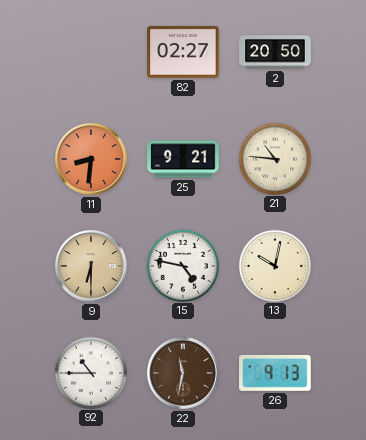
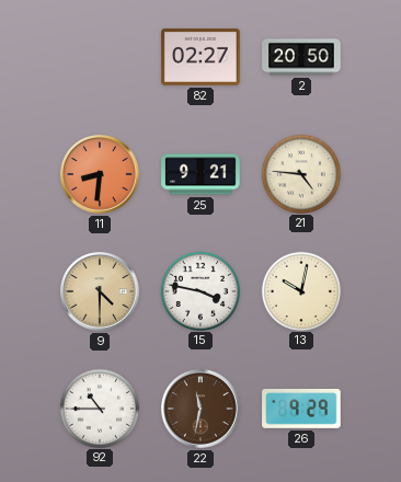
21: 10:46 -> 4:46
9: 6:30 -> 4:30
15: 4:47 -> 3:47
26: 9:13 -> 9:29
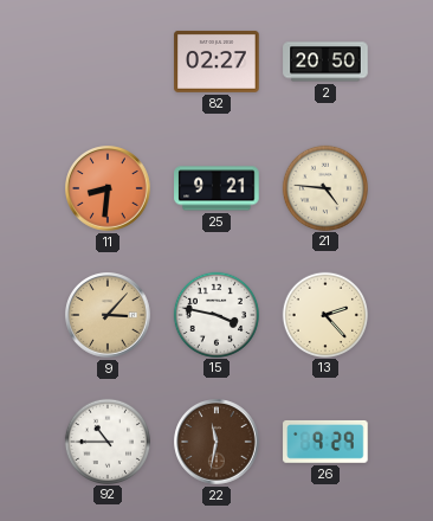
9: 4:30 -> 3:07
13: 10:02 -> 2:23
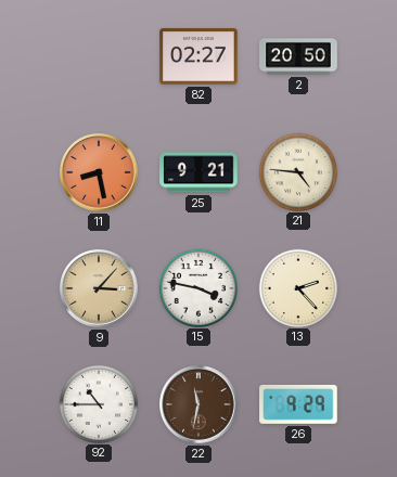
11: 8:31 -> 8:28
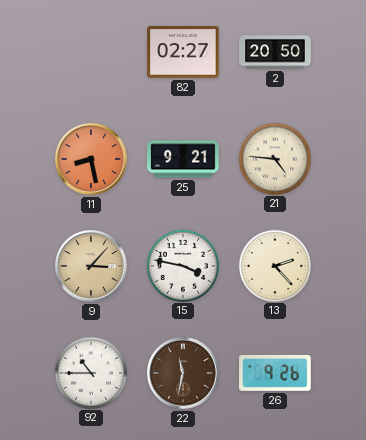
26: 9:29 -> 9:26
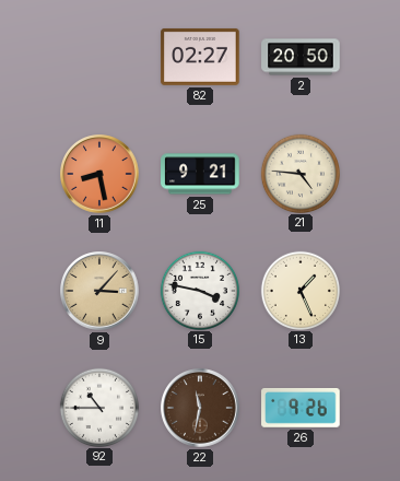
13: 2:23 -> 1:26
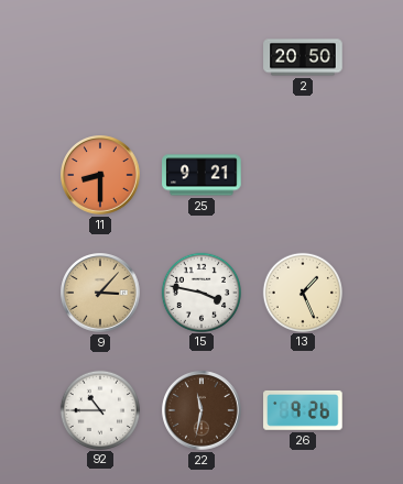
82: 02:27 -> none
11: 8:28 -> 8:30
21: 4:46 -> none
